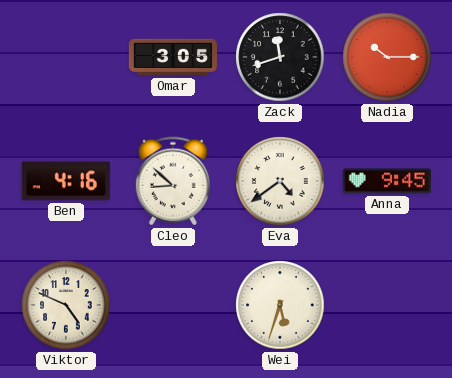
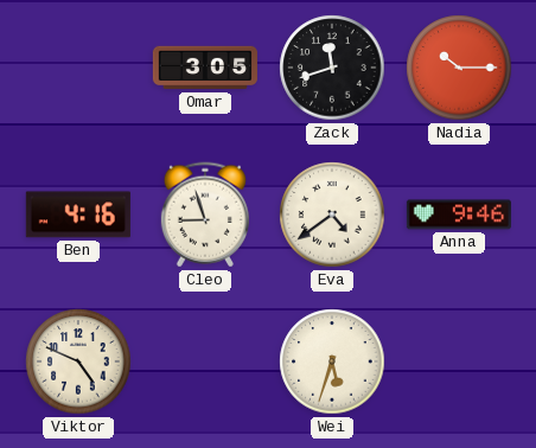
Cleo: 8:52 -> 8:57
Anna: 9:45 -> 9:46
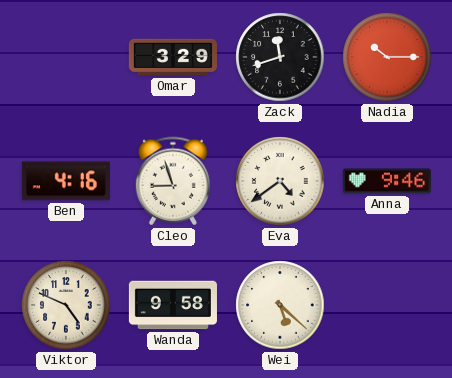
Omar: 3:05 -> 3:29
Wanda: none -> 9:58
Wei: 5:33 -> 5:22
